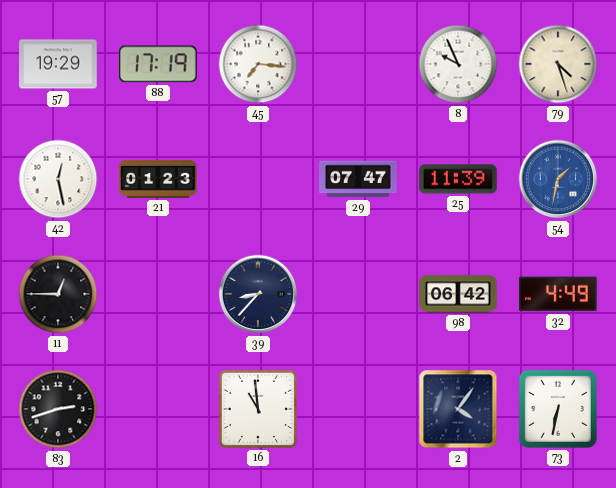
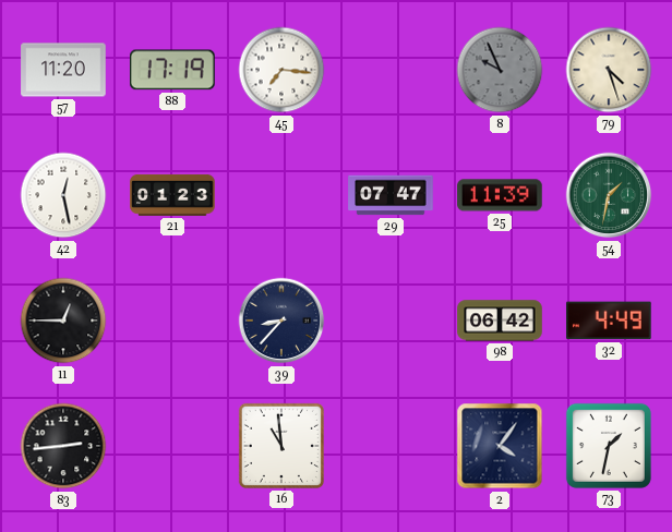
57: 19:29 -> 11:20
8 dial: white -> grey
54 dial: blue -> green
83: 2:42 -> 2:44
73: 6:32 -> 1:32
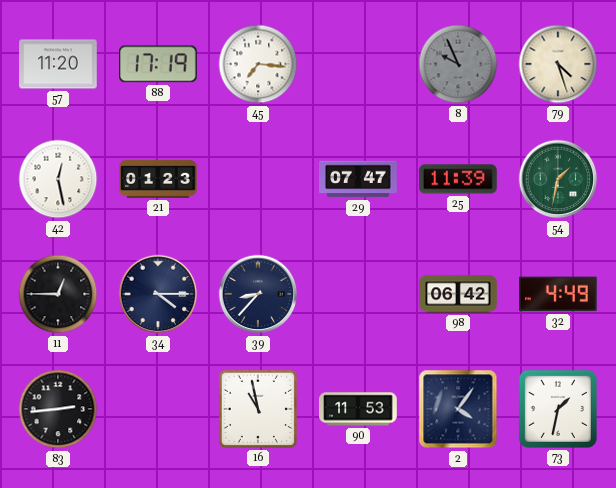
34: none -> 4:15
16: 10:59 -> 10:58
90: none -> 11:53
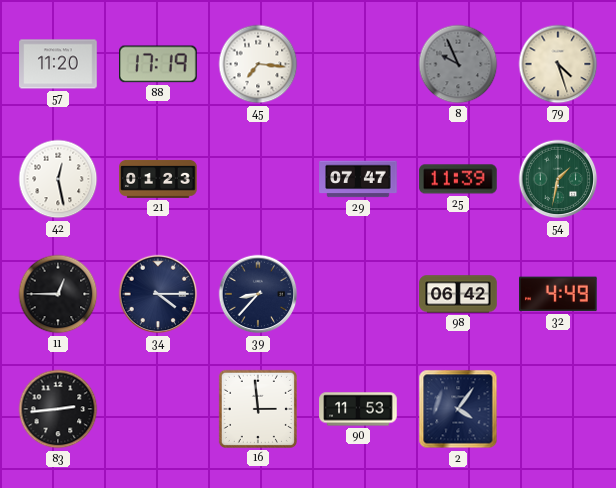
16: 10:58 -> 2:59
73: 1:32 -> none
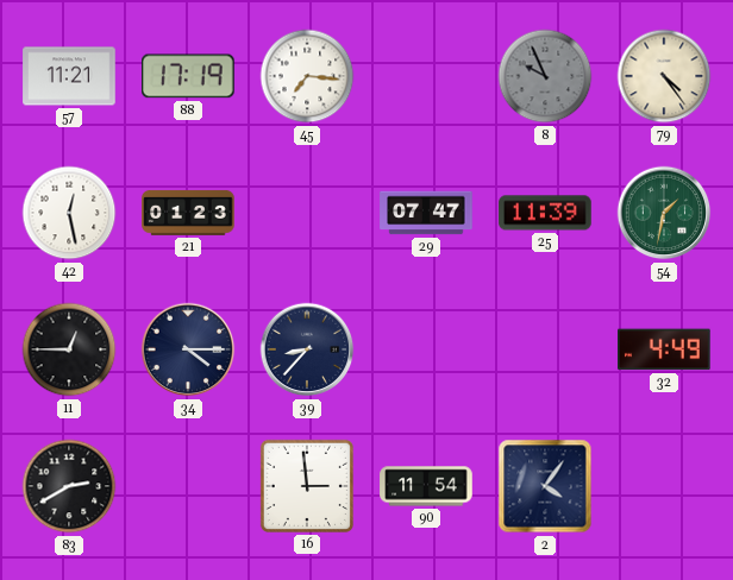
57: 11:20 -> 11:21
79: 4:27 -> 4:24
98: 06:42 -> none
83: 2:44 -> 2:40
90: 11:53 -> 11:54
